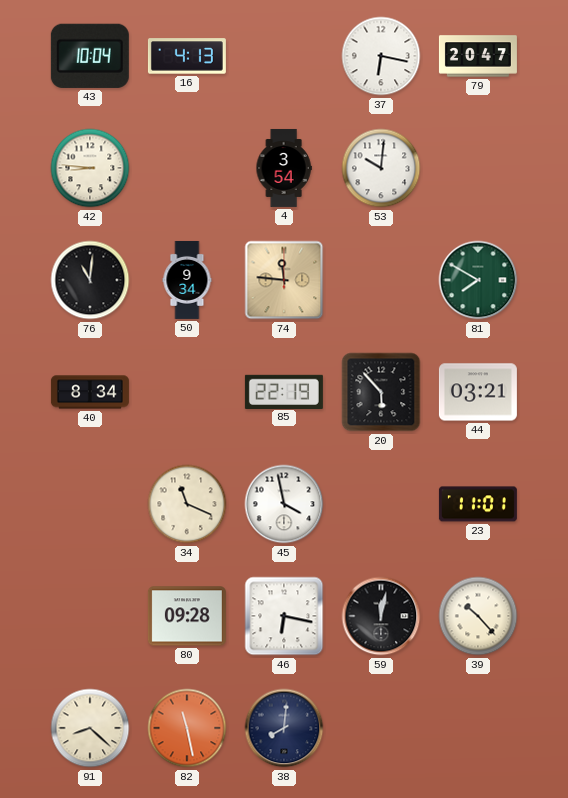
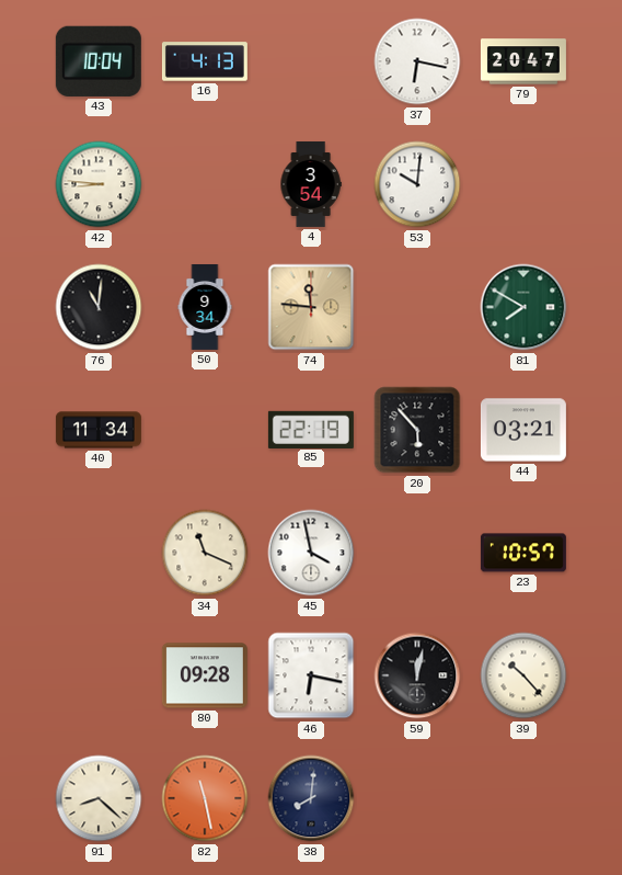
40: 8:34 -> 11:34
23: 11:01 -> 10:57
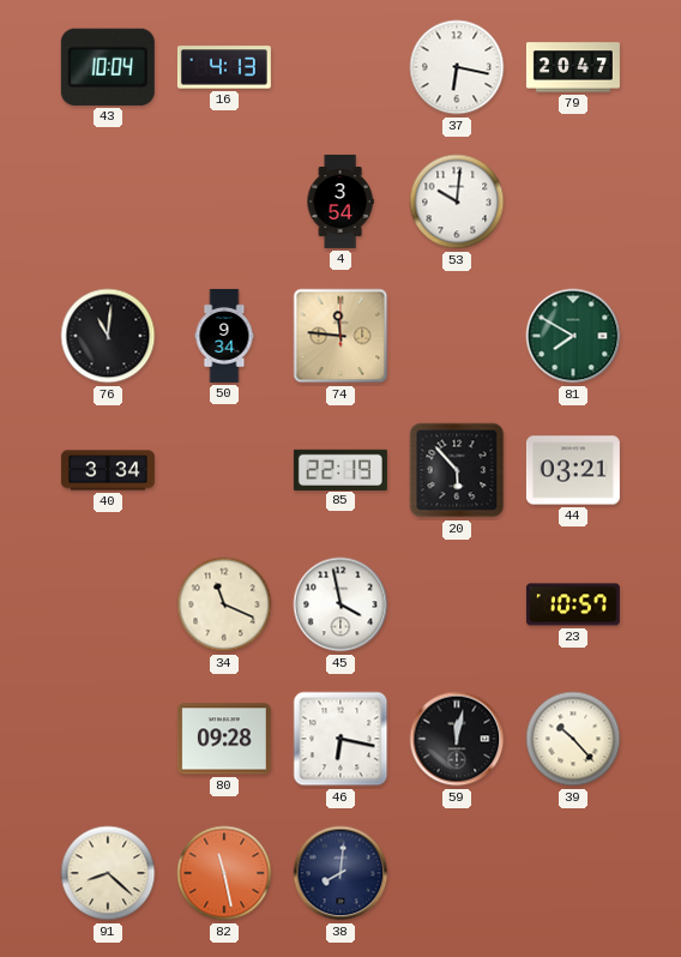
42: 8:46 -> none
40: 11:34 -> 3:34
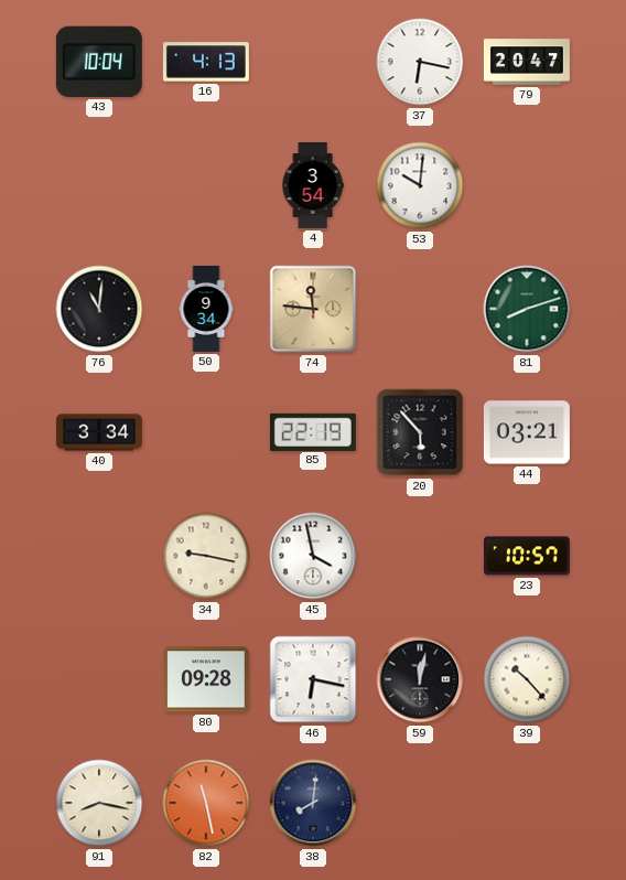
81: 7:50 -> 8:12
34: 11:19 -> 9:17
91: 8:22 -> 8:17
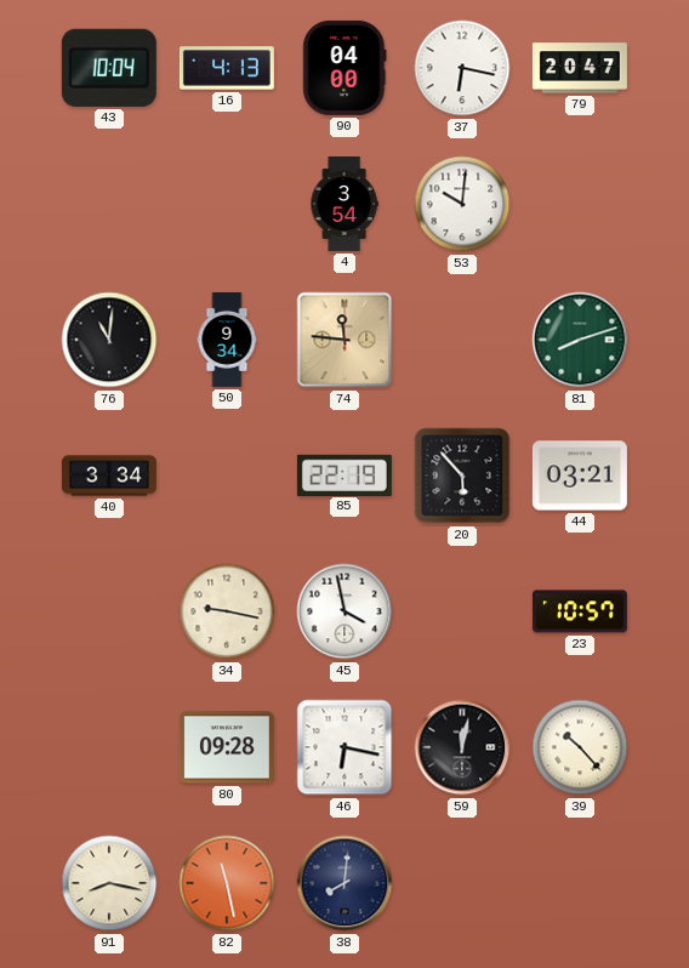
90: none -> 04:00
